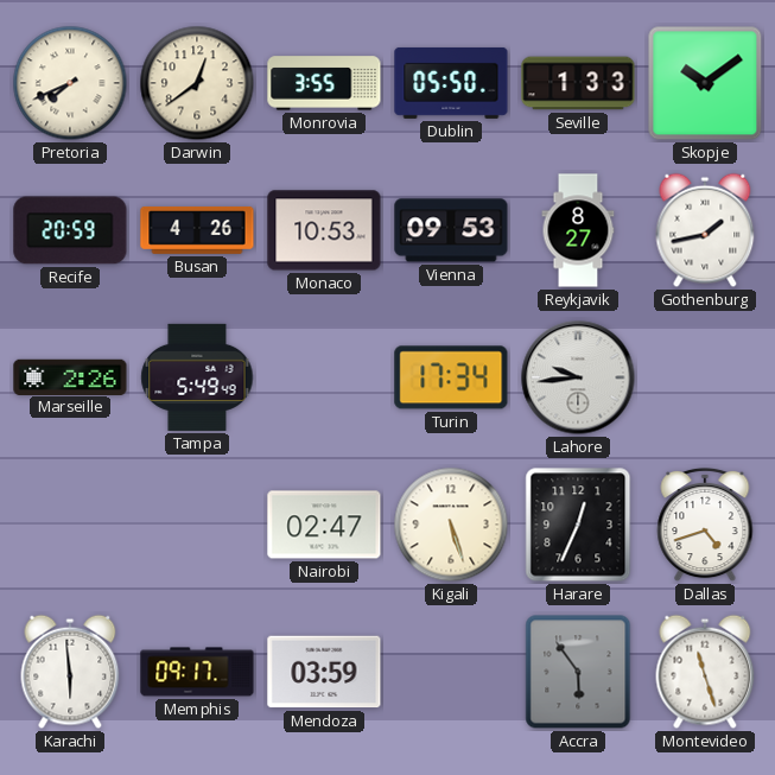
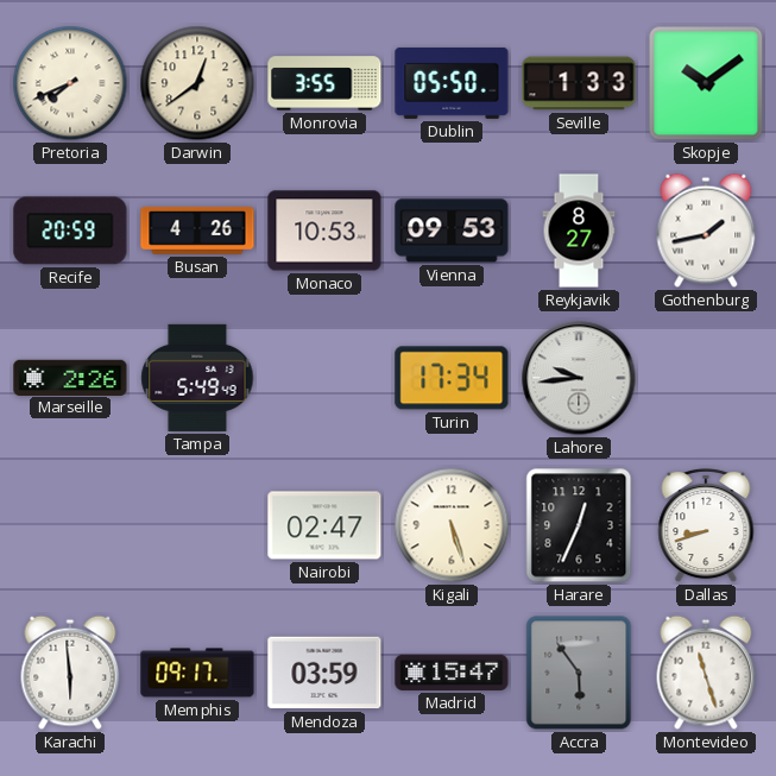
Dallas: 4:42 -> 8:42
Madrid: none -> 15:47
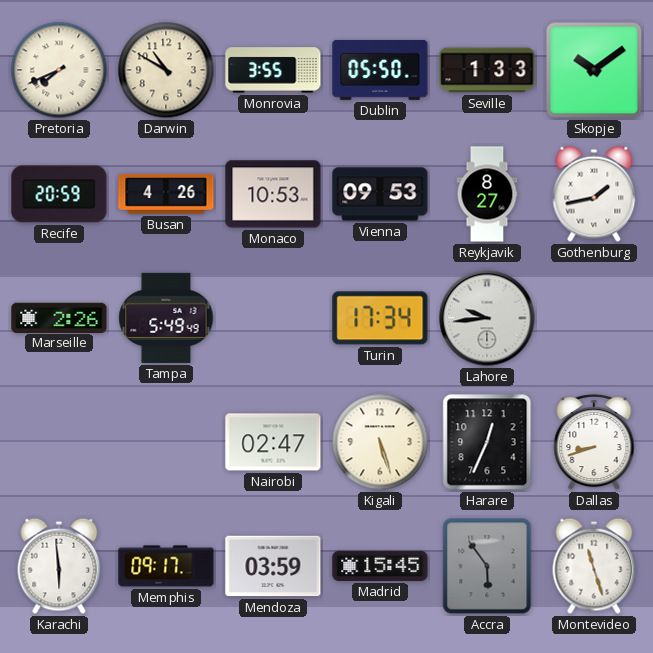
Darwin: 12:39 -> 10:50
Madrid: 15:47 -> 15:45
